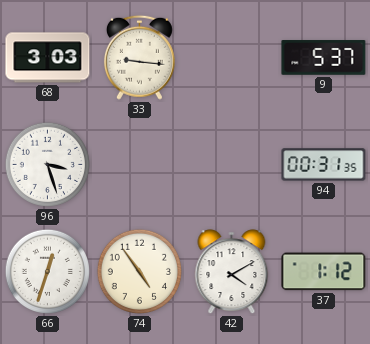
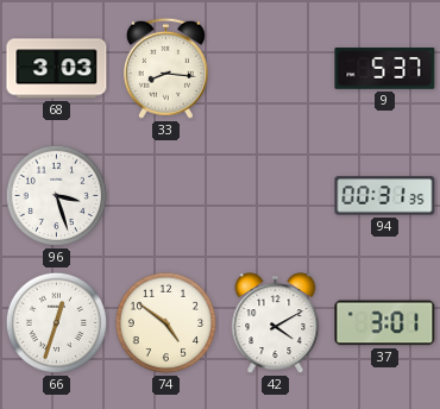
33: 9:16 -> 8:16
74: 4:54 -> 4:51
37: 1:12 -> 3:01
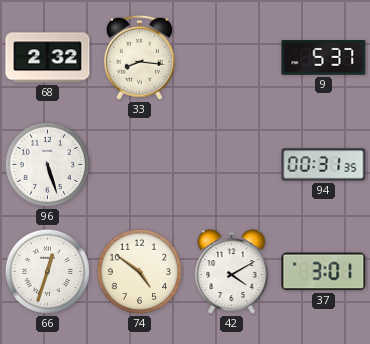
68: 3:03 -> 2:32
96: 3:27 -> 5:27
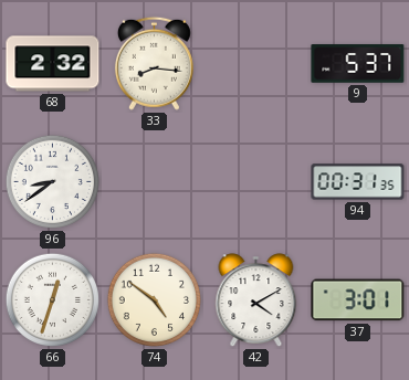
96: 5:27 -> 8:39
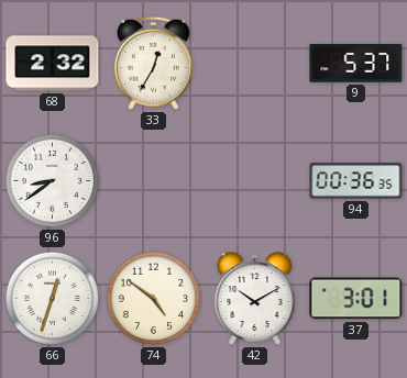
33: 8:16 -> 12:35
94: 00:31 -> 00:36
42: 4:10 -> 10:10
